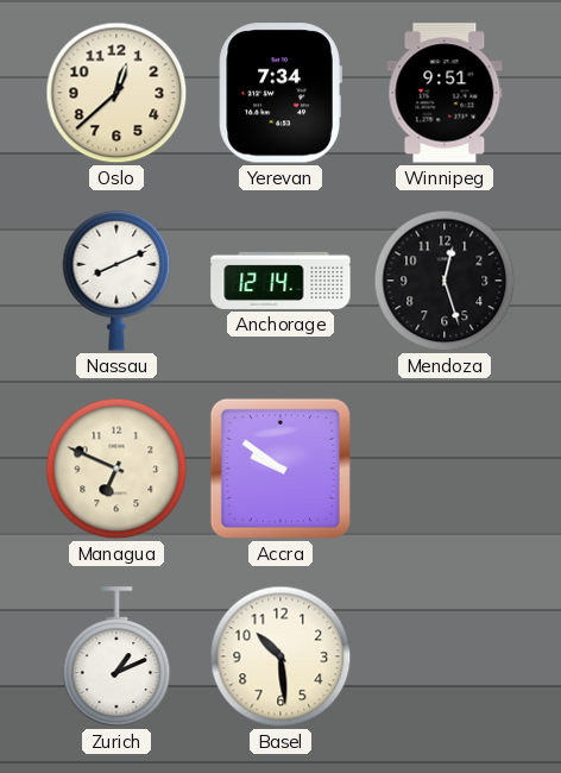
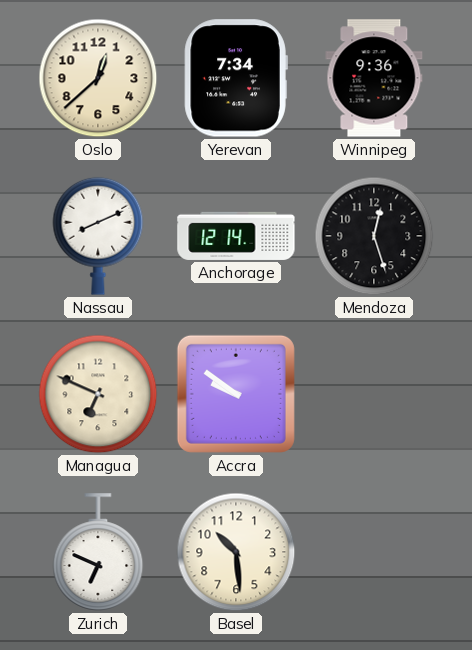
Winnipeg: 9:51 -> 9:36
Zurich: 1:11 -> 6:49
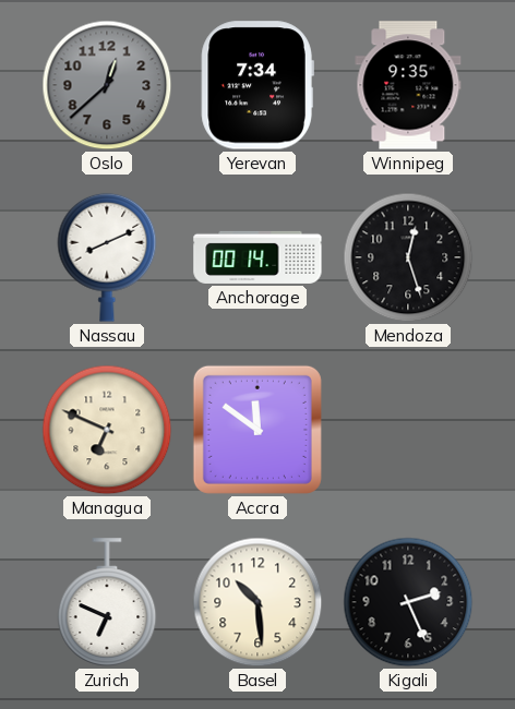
Oslo dial: cream -> grey
Winnipeg: 9:36 -> 9:35
Anchorage: 12:14 -> 00:14
Accra: 9:51 -> 11:51
Kigali: none -> 2:26
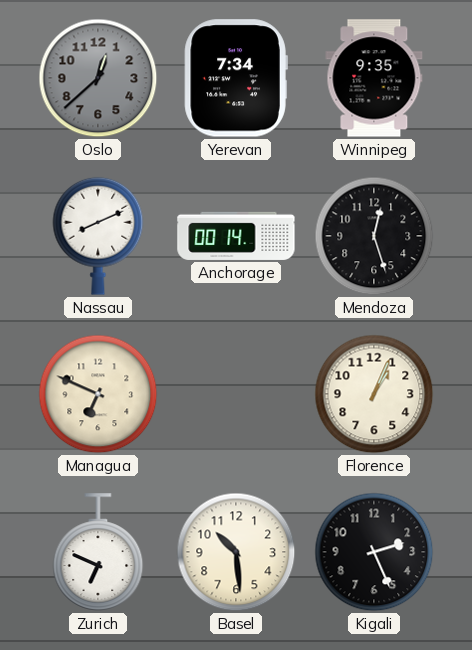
Accra: 11:51 -> none
Florence: none -> 1:04
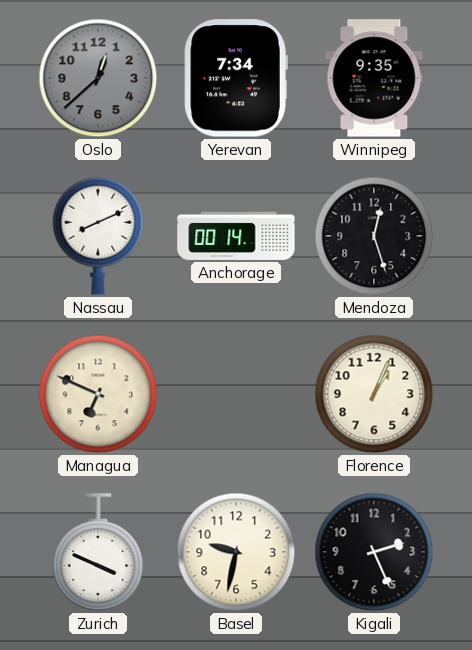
Zurich: 6:49 -> 3:49
Basel: 10:29 -> 9:32
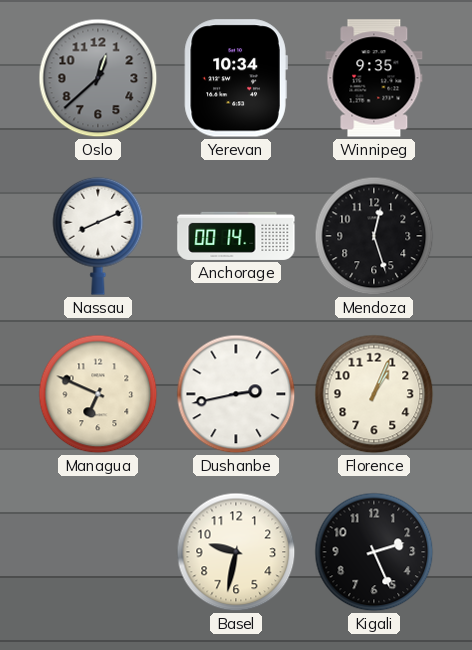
Yerevan: 7:34 -> 10:34
Dushanbe: none -> 2:43
Zurich: 3:49 -> none
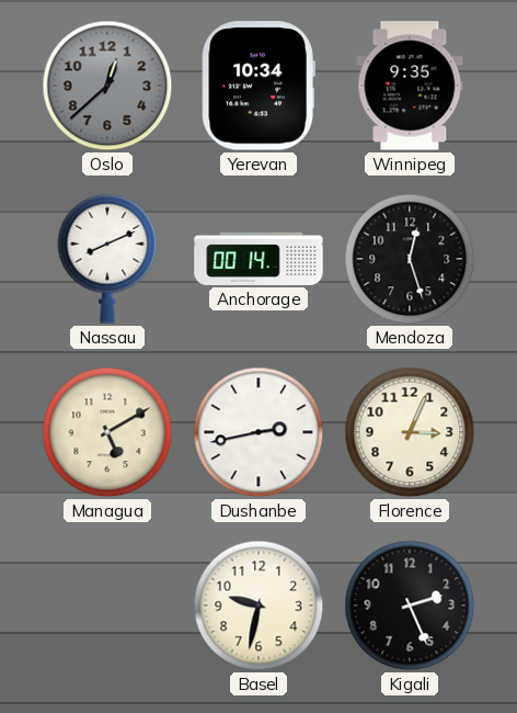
Managua: 6:49 -> 5:10
Florence: 1:04 -> 3:04
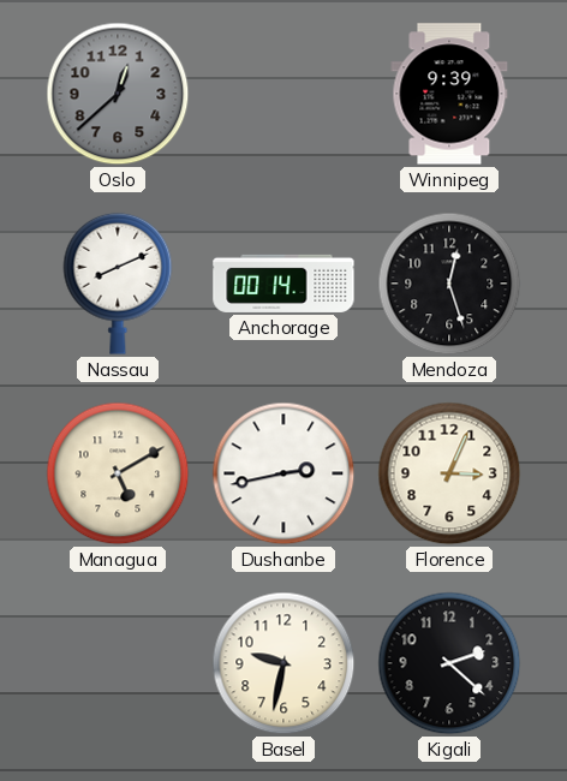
Yerevan: 10:34 -> none
Winnipeg: 9:35 -> 9:39
Kigali: 2:26 -> 2:22
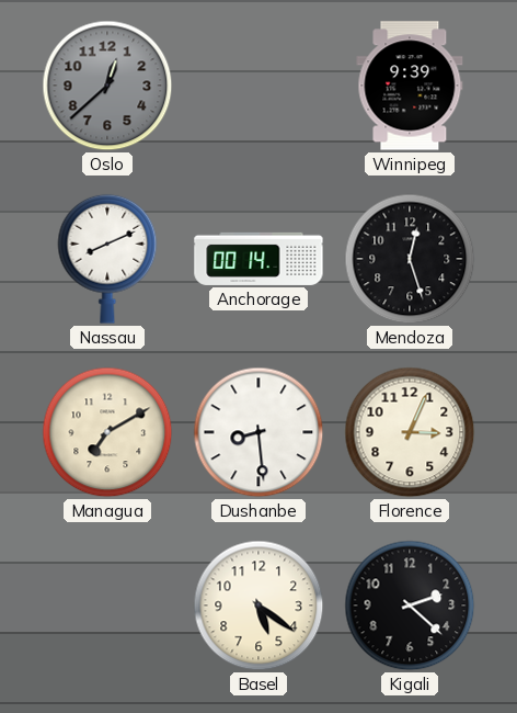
Managua: 5:10 -> 7:10
Dushanbe: 2:43 -> 8:29
Basel: 9:32 -> 5:21
